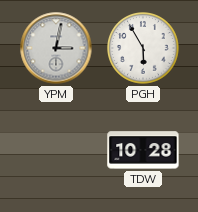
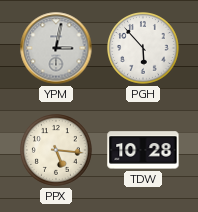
PGH: 5:55 -> 5:53
PPX: none -> 5:16
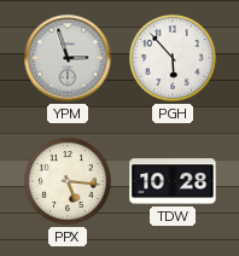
YPM: 3:02 -> 2:57
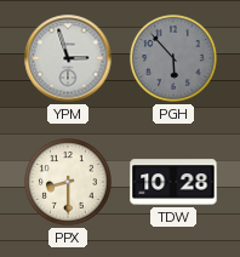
PGH dial: white -> grey
PPX: 5:16 -> 8:30
